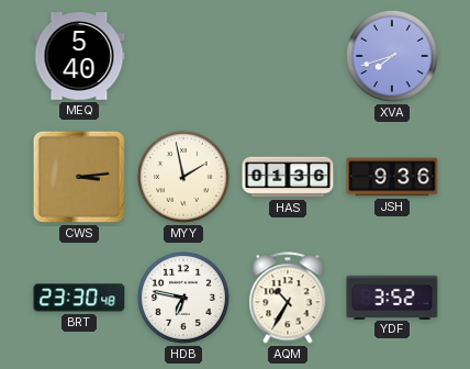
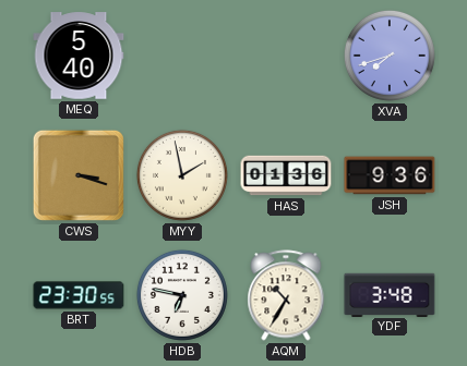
CWS: 3:14 -> 3:18
BRT: 23:30:48 -> 23:30:55
YDF: 3:52 -> 3:48
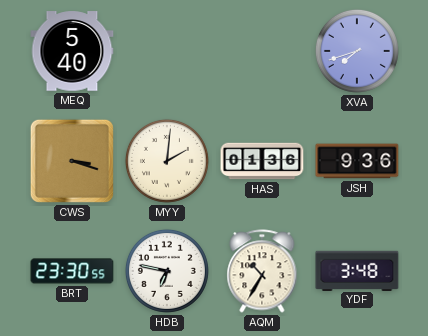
MYY: 1:58 -> 2:01
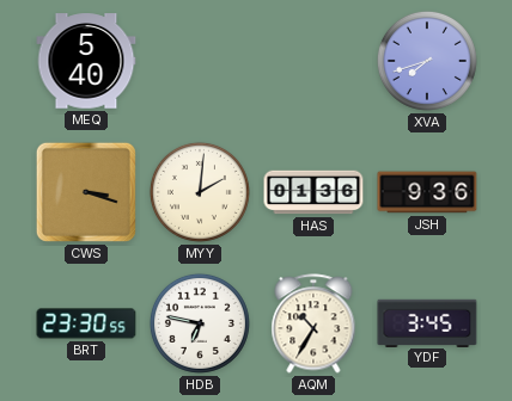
YDF: 3:48 -> 3:45
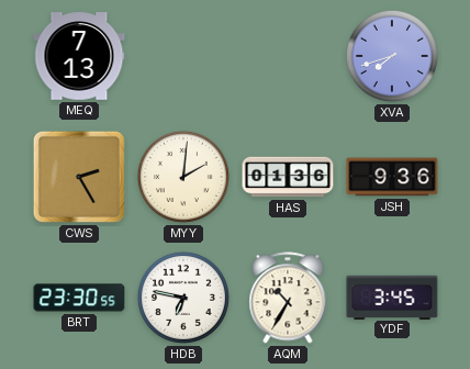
MEQ: 5:40 -> 7:13
CWS: 3:18 -> 2:25
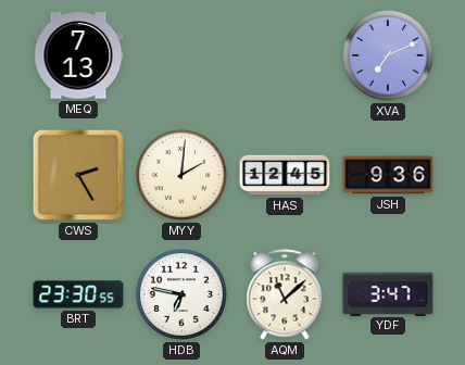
XVA: 7:42 -> 7:11
HAS: 01:36 -> 12:45
AQM: 10:35 -> 11:08
YDF: 3:45 -> 3:47
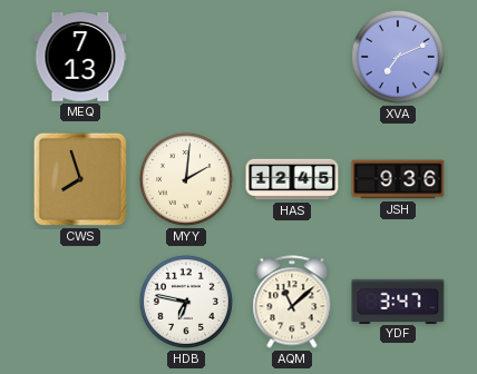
CWS: 2:25 -> 7:57
BRT: 23:30 -> none
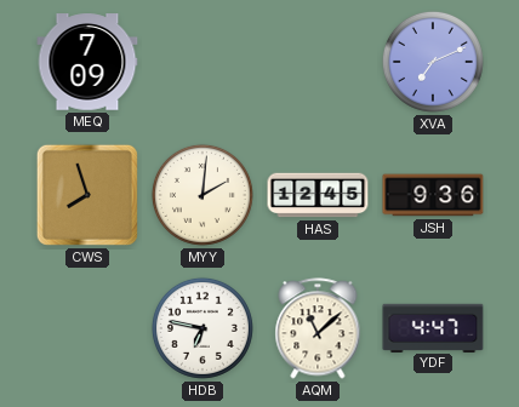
MEQ: 7:13 -> 7:09
YDF: 3:47 -> 4:47
